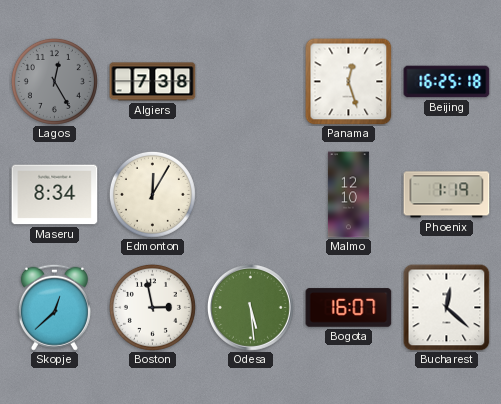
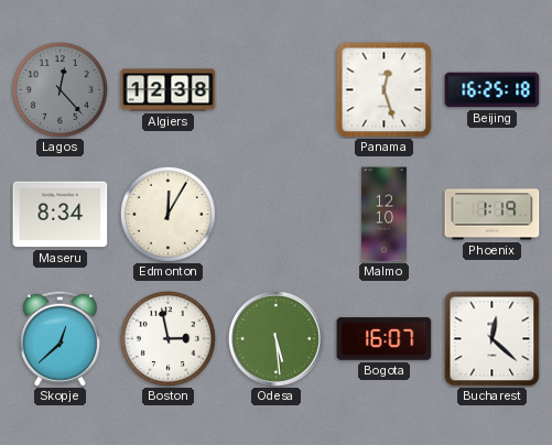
Lagos: 12:25 -> 12:23
Algiers: 7:38 -> 12:38
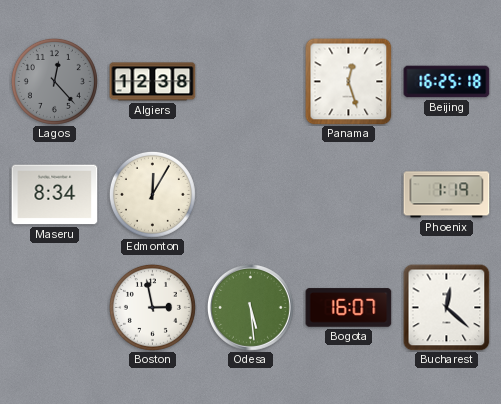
Malmo: 12:10 -> none
Skopje: 12:38 -> none
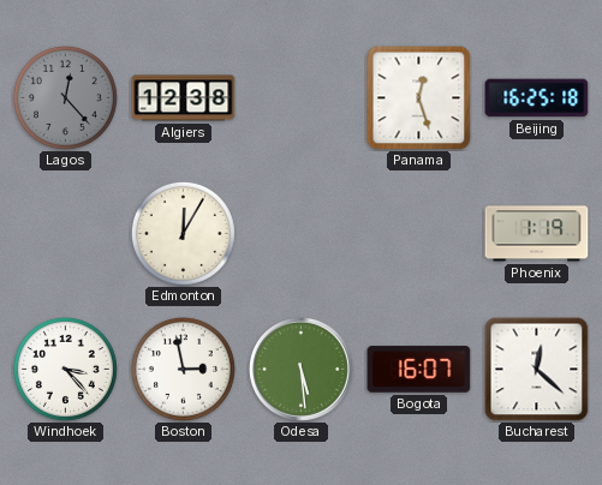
Maseru: 8:34 -> none
Windhoek: none -> 3:23
